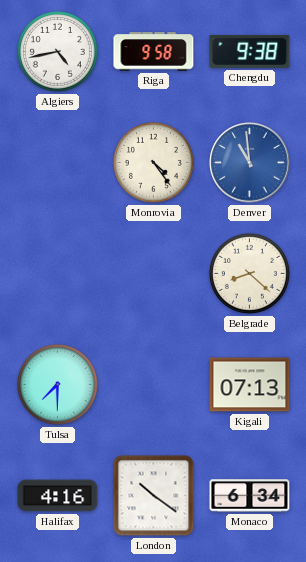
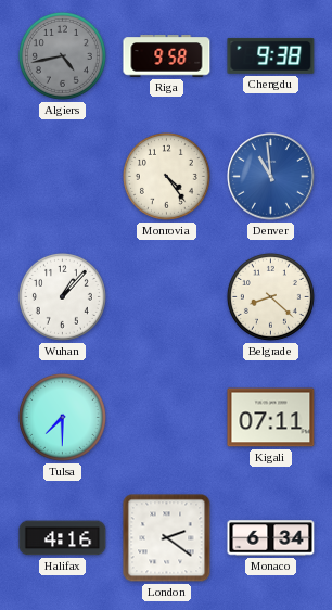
Algiers dial: white -> grey
Wuhan: none -> 1:07
Kigali: 07:13 -> 07:11
London: 10:21 -> 2:21
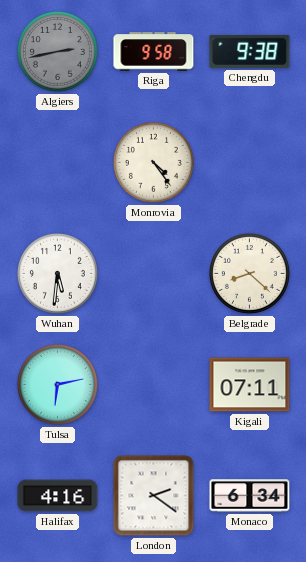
Algiers: 4:43 -> 2:43
Denver: 10:59 -> none
Wuhan: 1:07 -> 5:31
Tulsa: 7:30 -> 6:13
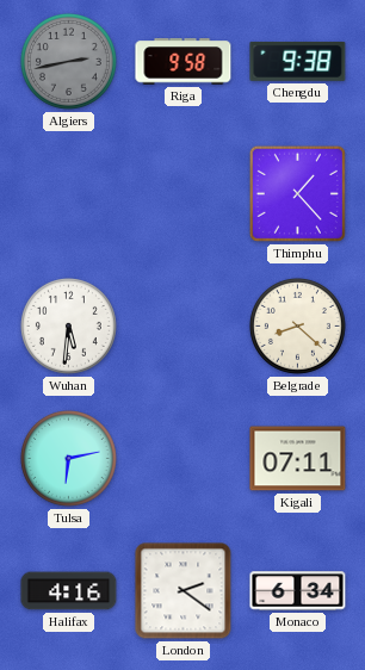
Monrovia: 4:24 -> none
Thimphu: none -> 1:23
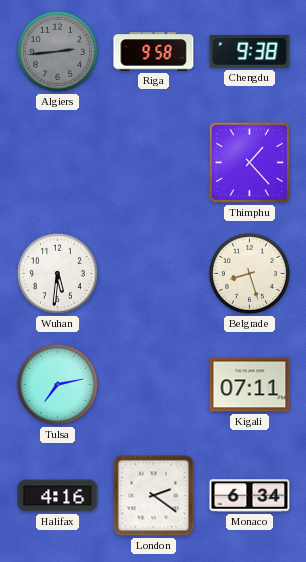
Algiers: 2:43 -> 2:44
Belgrade: 8:22 -> 8:27
Tulsa: 6:13 -> 7:13
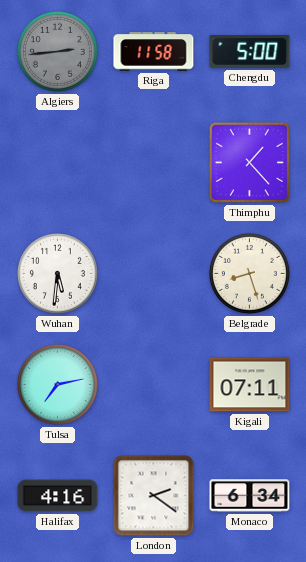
Riga: 9:58 -> 11:58
Chengdu: 9:38 -> 5:00
